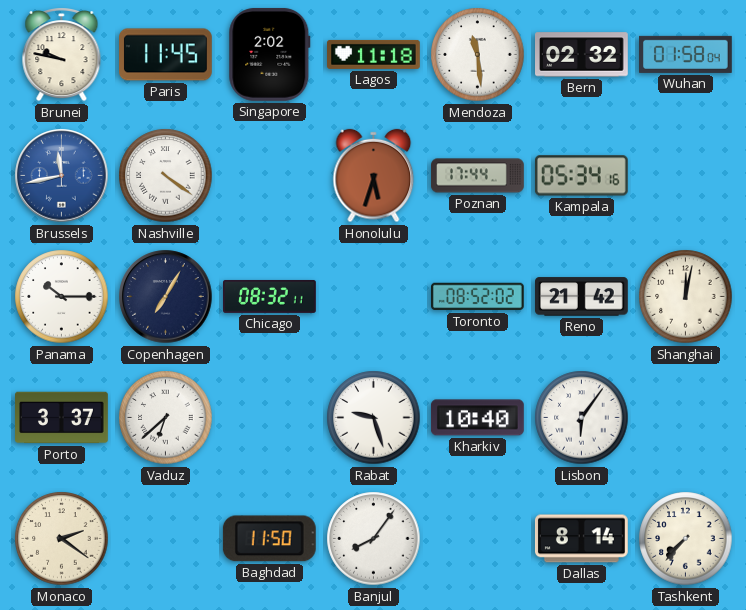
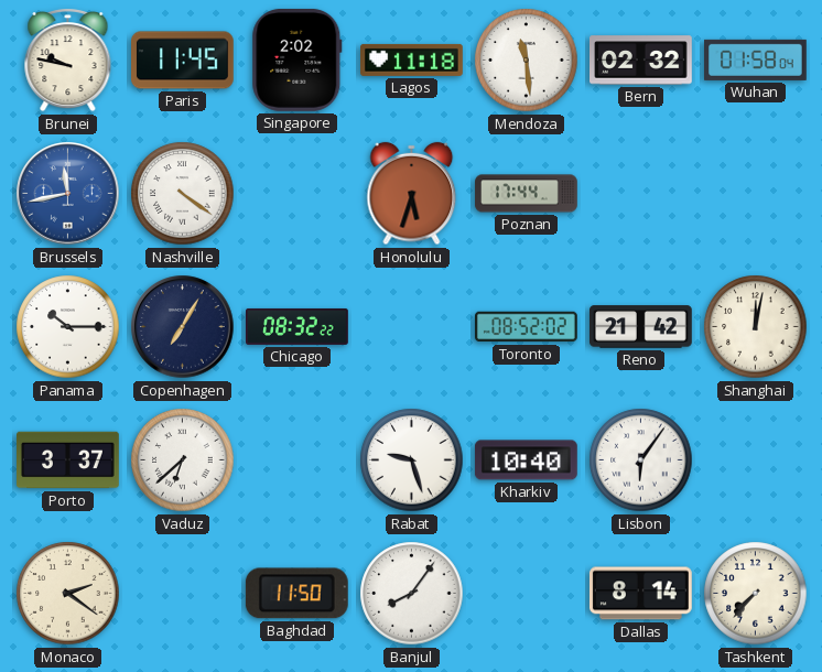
Kampala: 05:34 -> none
Chicago: 08:32:11 -> 08:32:22
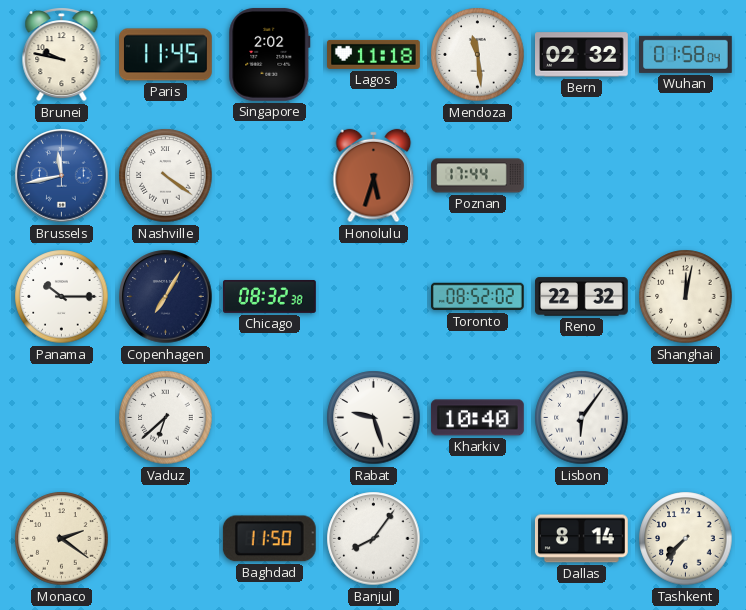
Chicago: 08:32:22 -> 08:32:38
Reno: 21:42 -> 22:32
Porto: 3:37 -> none
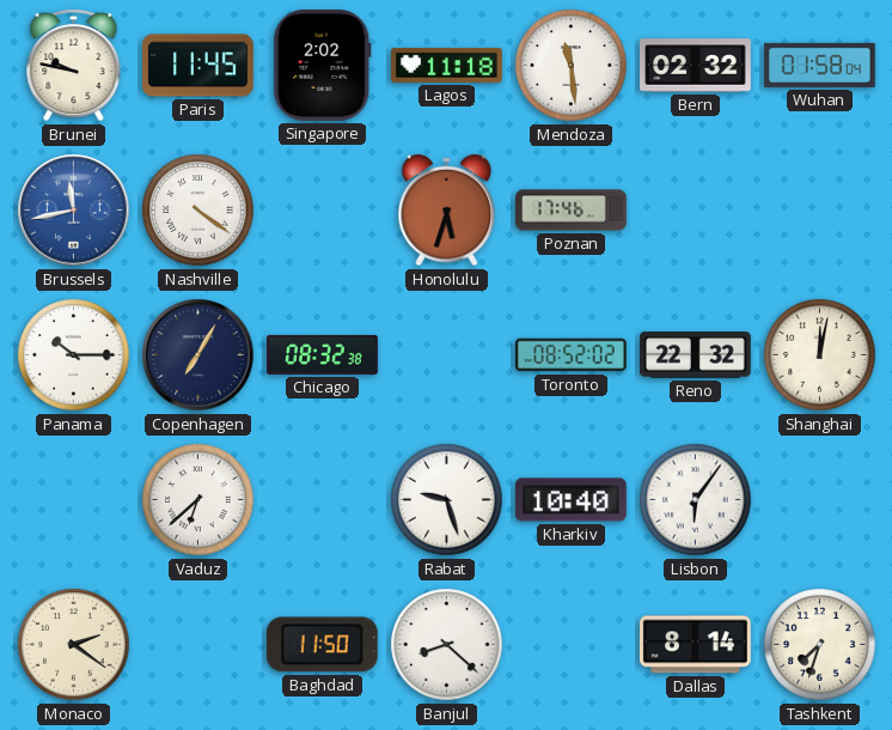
Poznan: 17:44 -> 17:46
Banjul: 8:06 -> 8:22
Tashkent: 7:37 -> 7:33
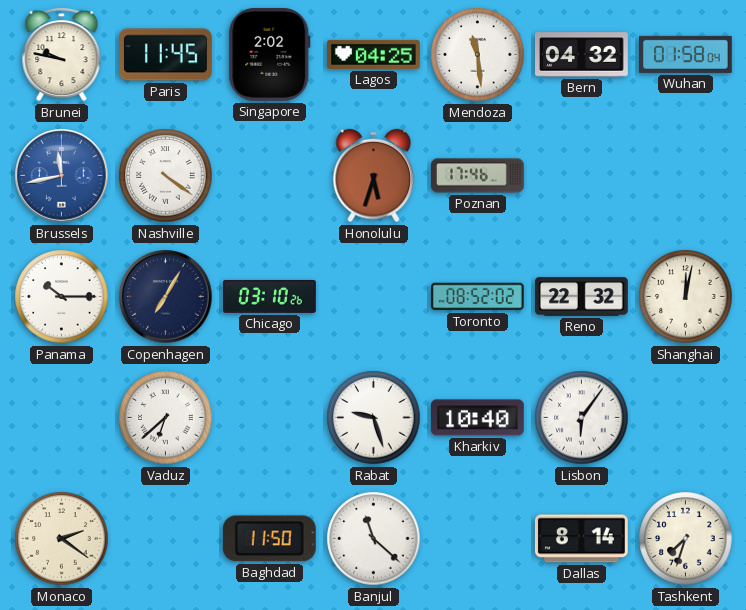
Lagos: 11:18 -> 04:25
Bern: 02:32 -> 04:32
Chicago: 08:32 -> 03:10
Banjul: 8:22 -> 11:22
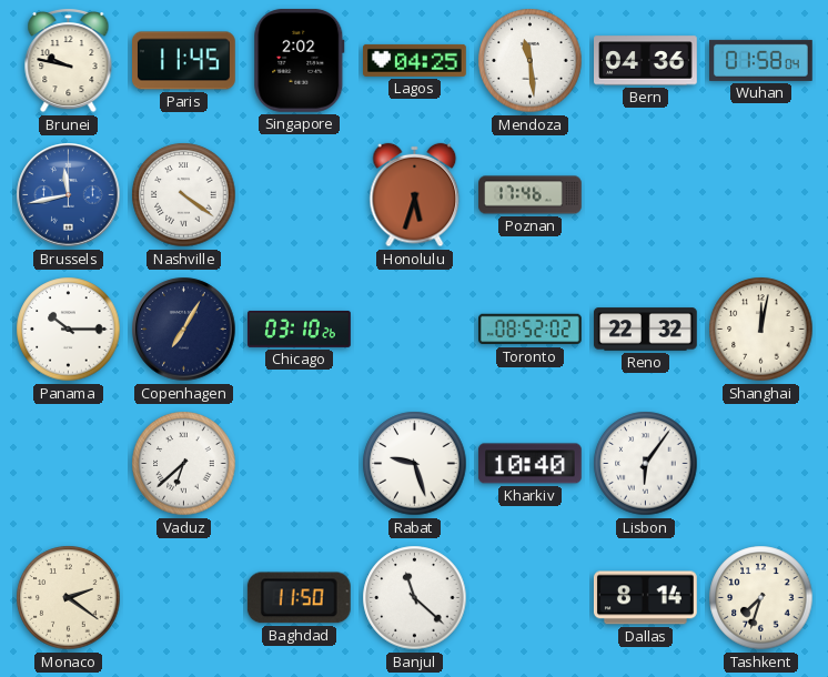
Bern: 04:32 -> 04:36
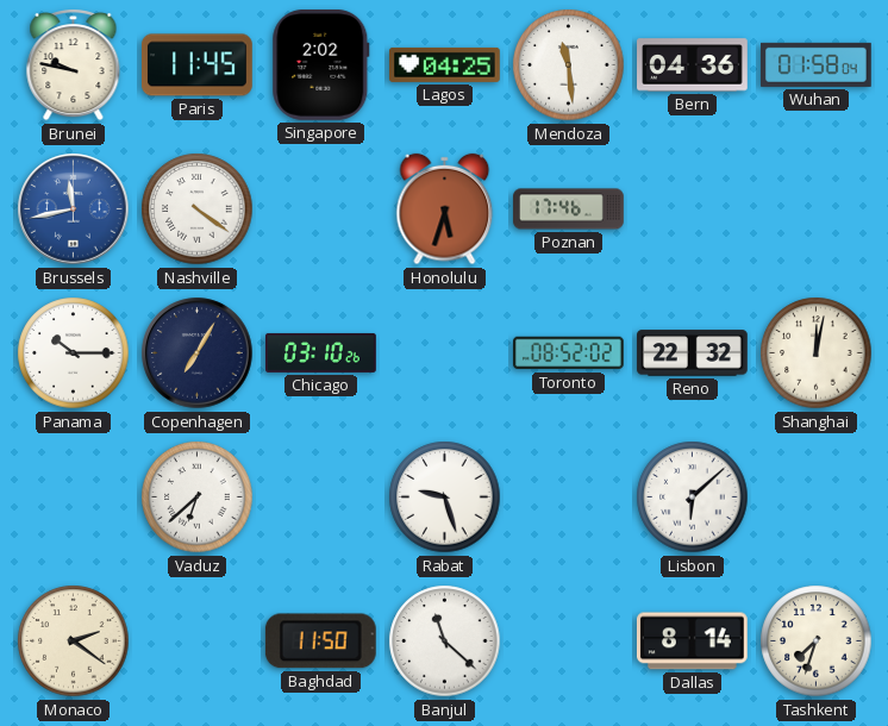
Kharkiv: 10:40 -> none
Lisbon: 6:06 -> 6:08
